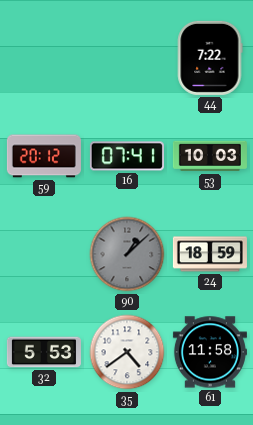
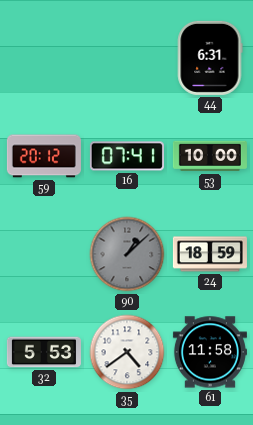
44: 7:22 -> 6:31
53: 10:03 -> 10:00
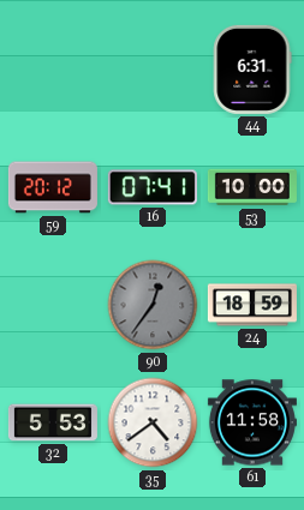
90: 1:08 -> 12:36
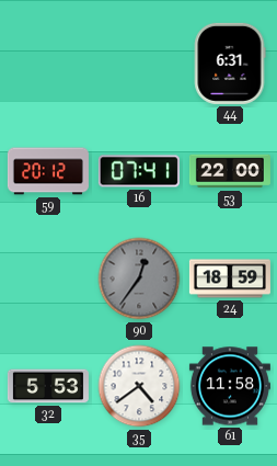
53: 10:00 -> 22:00
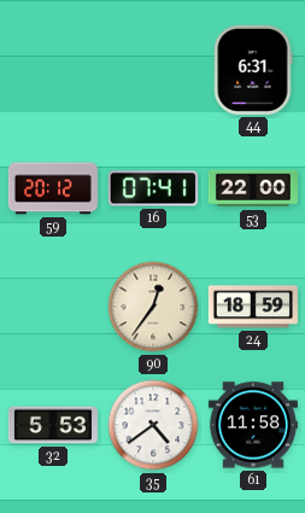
90 dial: grey -> cream
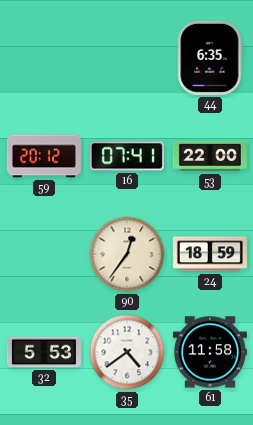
44: 6:31 -> 6:35
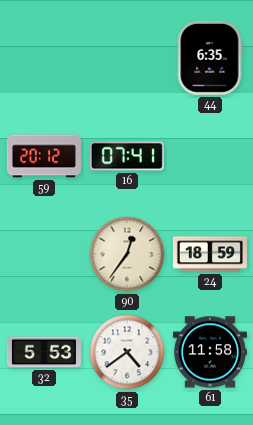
53: 22:00 -> none
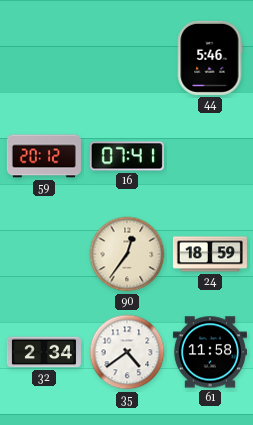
44: 6:35 -> 5:46
32: 5:53 -> 2:34
